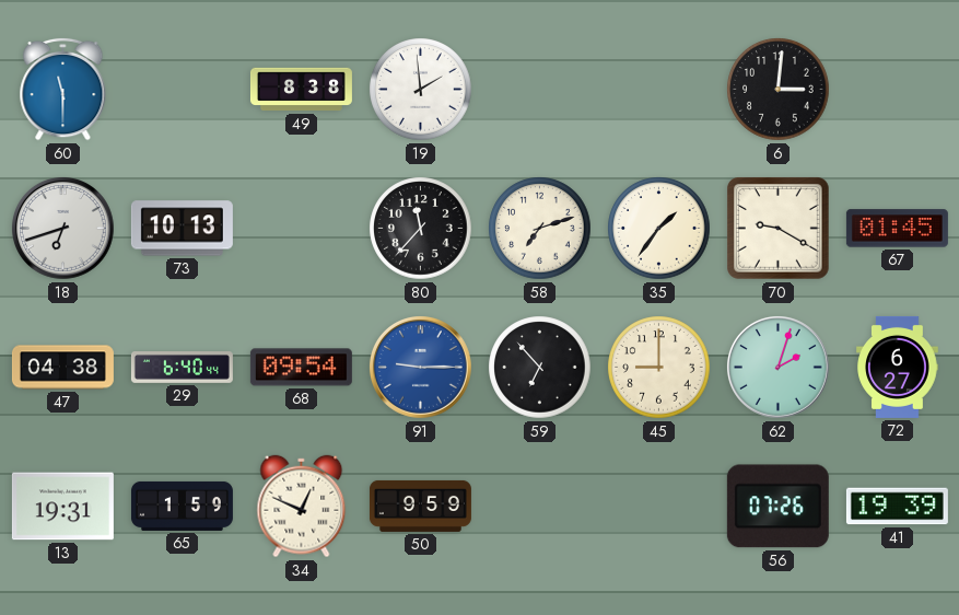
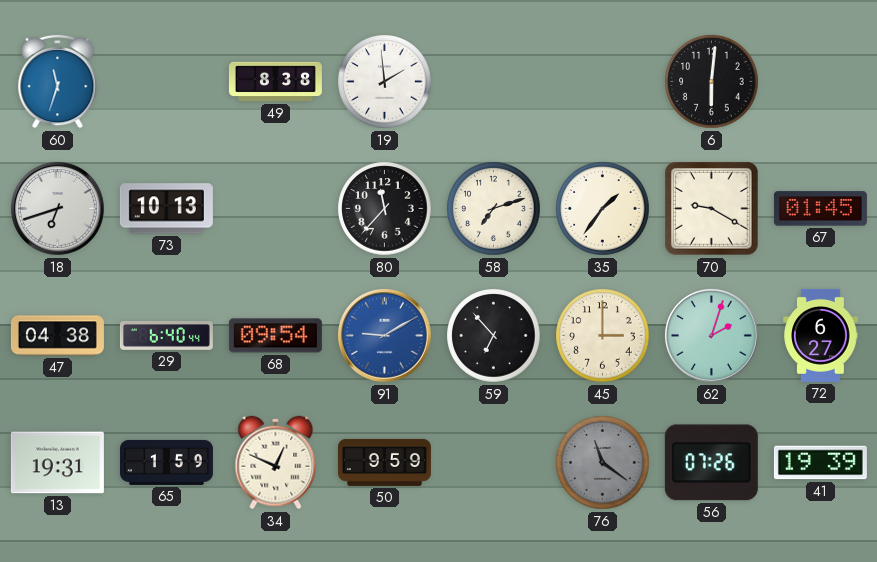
60: 11:30 -> 11:33
6: 3:01 -> 6:01
91: 9:15 -> 9:10
45: 9:00 -> 3:00
76: none -> 11:21
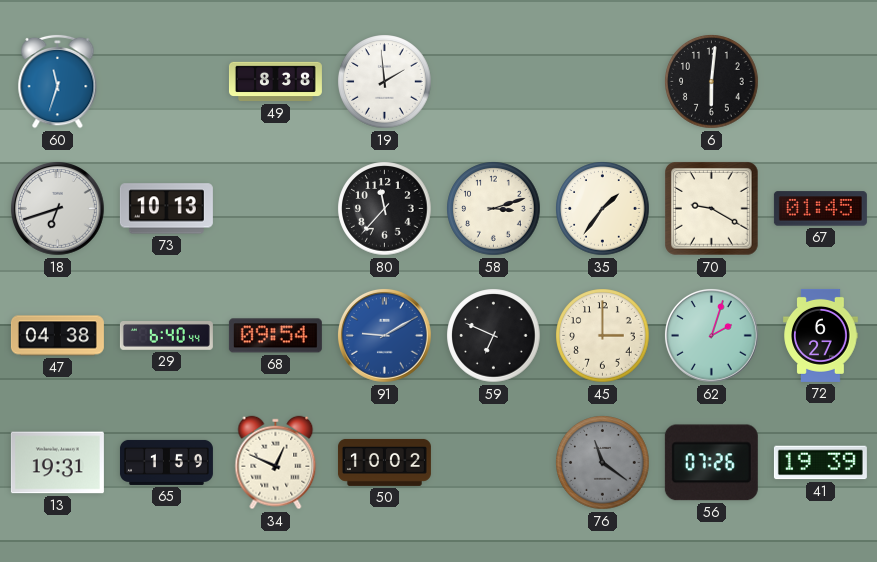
58: 7:12 -> 3:12
59: 6:53 -> 6:49
50: 9:59 -> 10:02
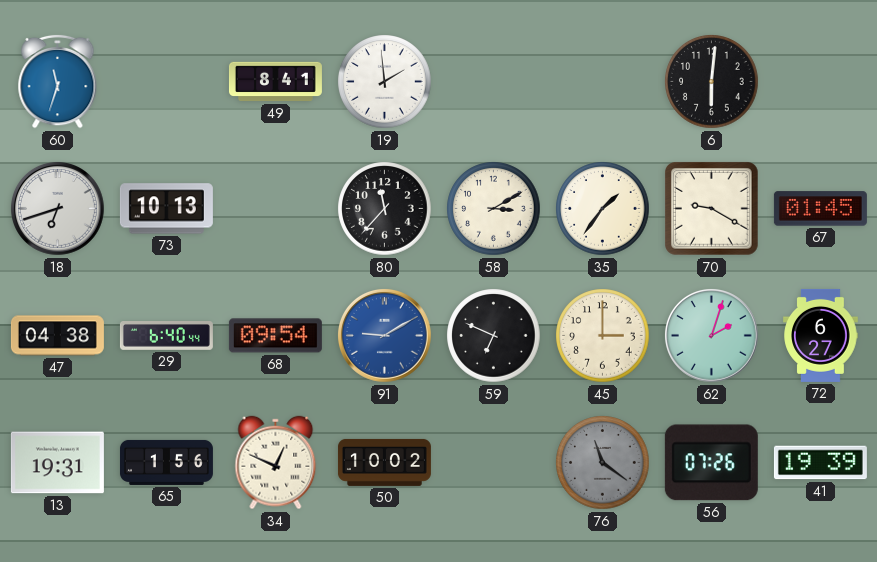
49: 8:38 -> 8:41
58: 3:12 -> 3:10
65: 1:59 -> 1:56
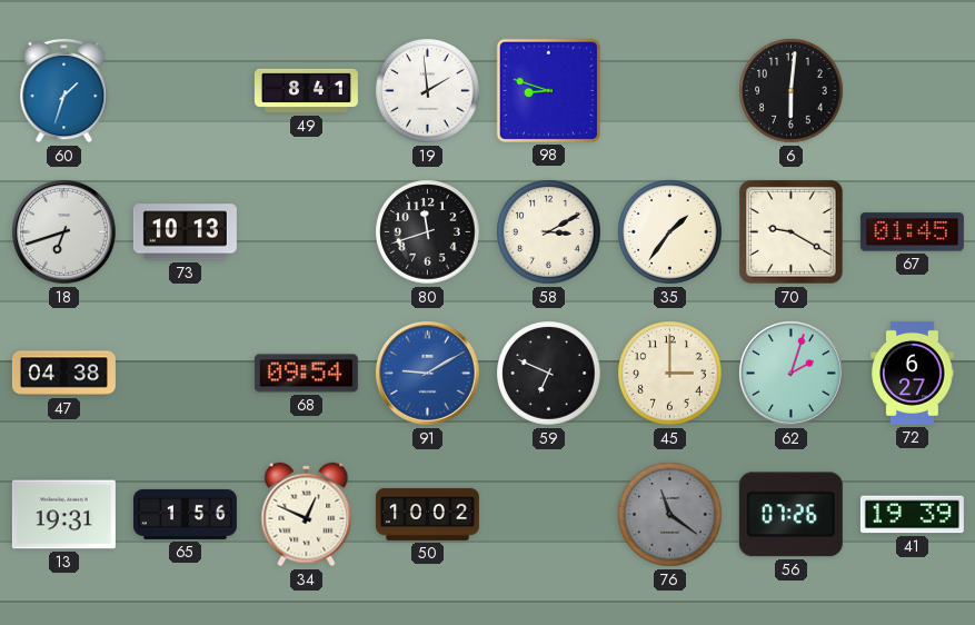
60: 11:33 -> 1:33
98: none -> 8:48
80: 11:37 -> 11:42
29: 6:40 -> none
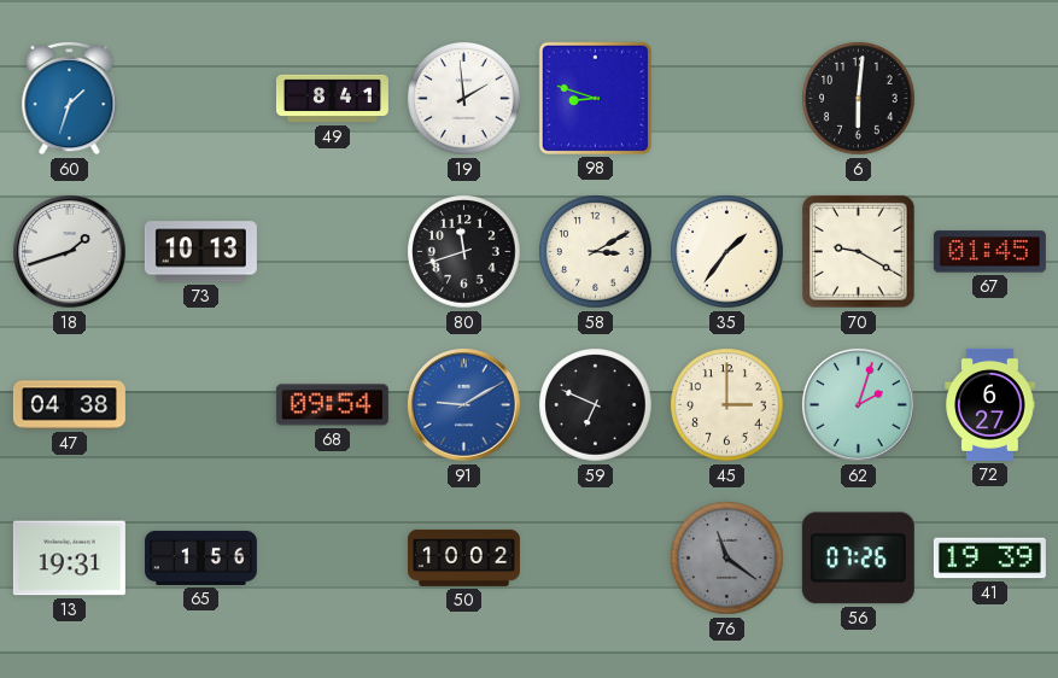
18: 6:42 -> 1:42
34: 12:49 -> none
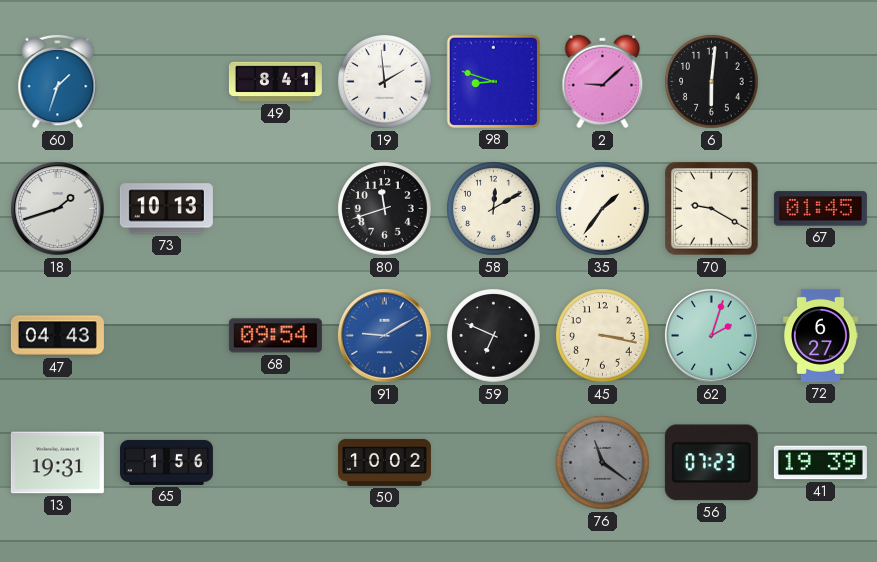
2: none -> 9:08
58: 3:10 -> 12:10
47: 04:38 -> 04:43
45: 3:00 -> 3:17
56: 07:26 -> 07:23
